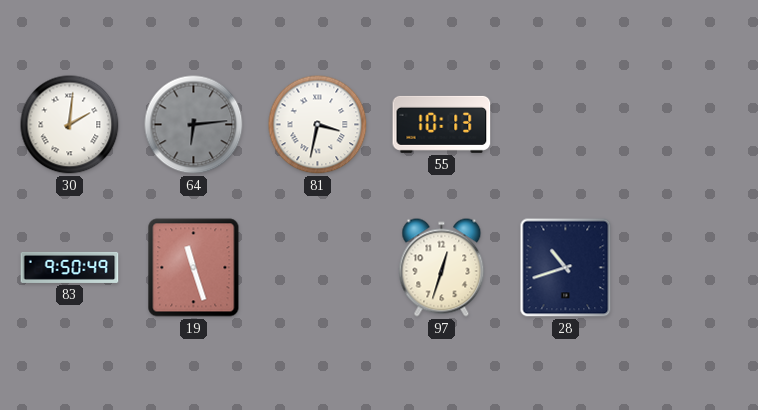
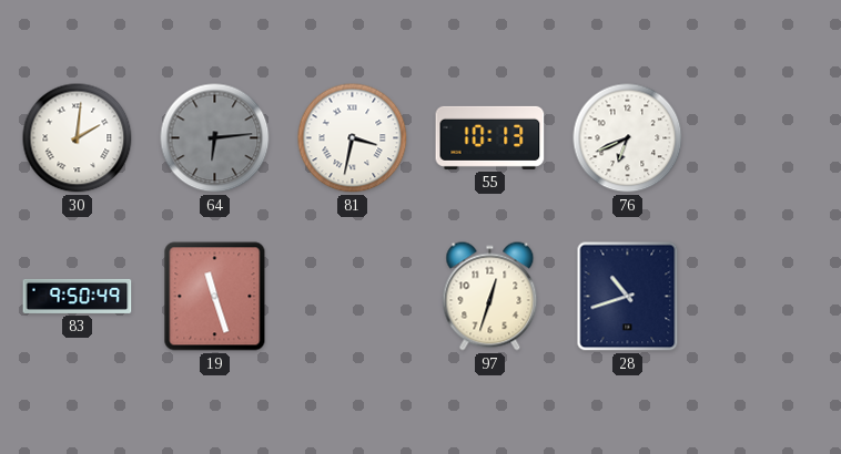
76: none -> 6:41
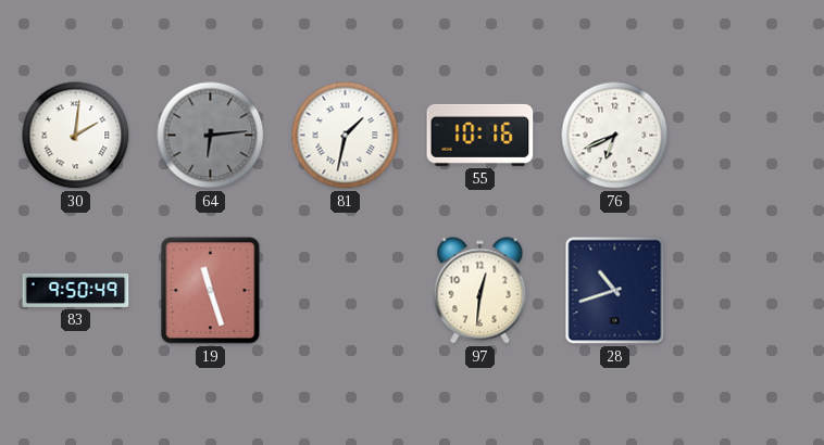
81: 3:32 -> 1:32
55: 10:13 -> 10:16
97: 12:33 -> 12:31
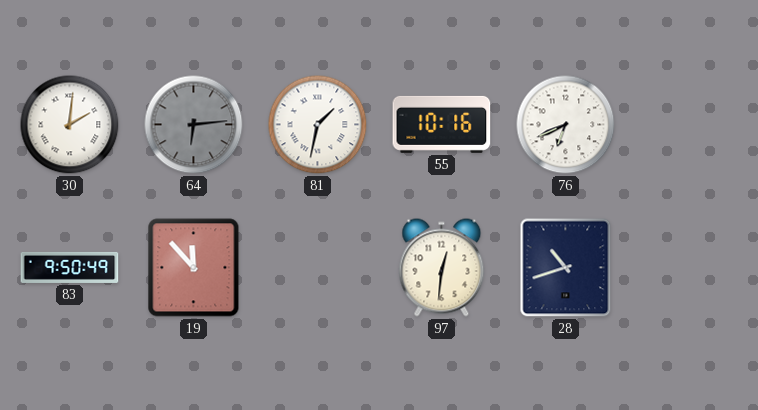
19: 11:27 -> 11:53
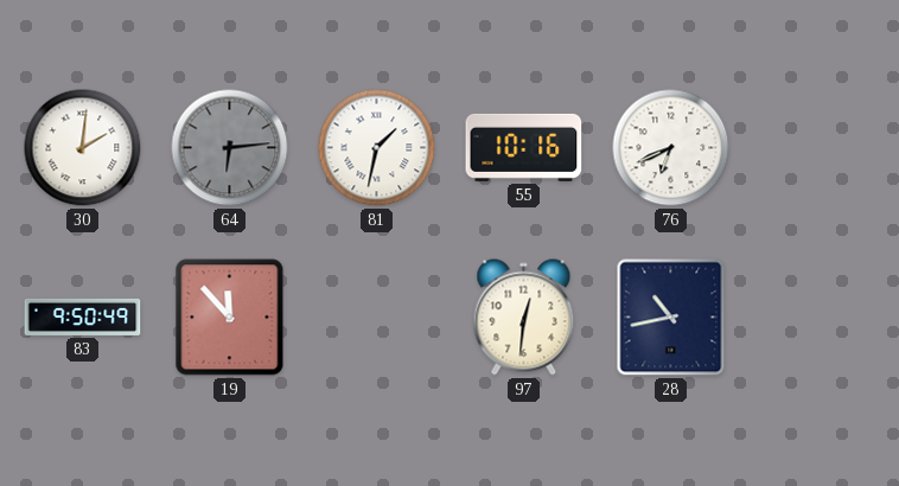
28: 10:42 -> 10:43
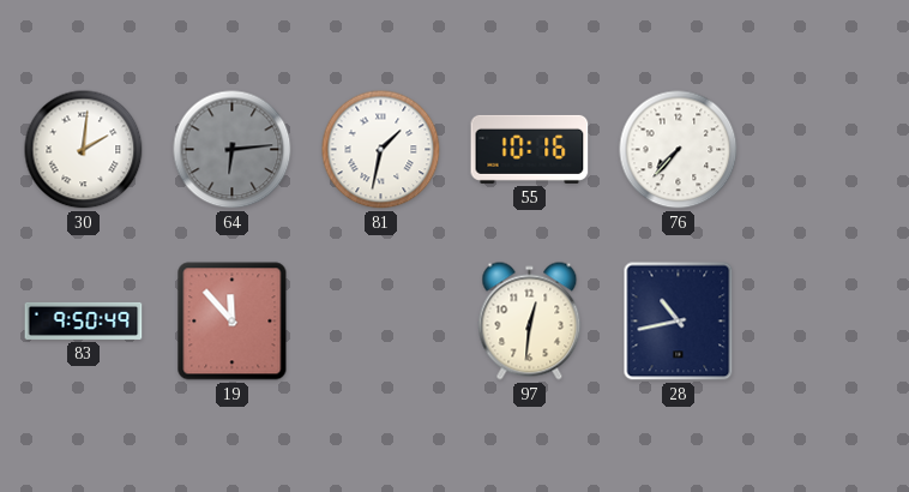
76: 6:41 -> 7:37
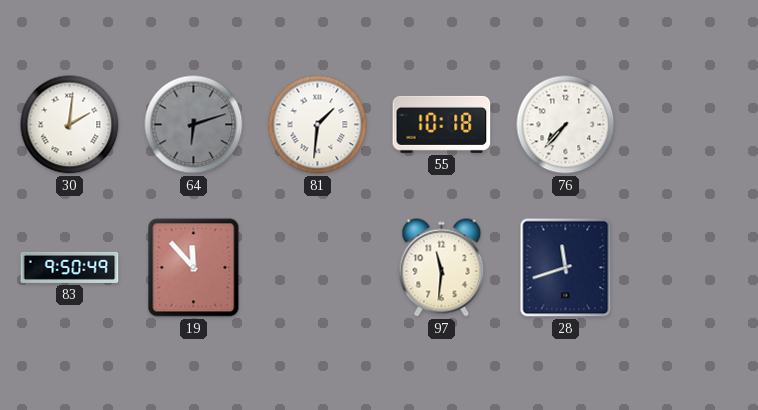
64: 6:14 -> 6:12
81: 1:32 -> 1:31
55: 10:16 -> 10:18
97: 12:31 -> 11:31
28: 10:43 -> 11:42
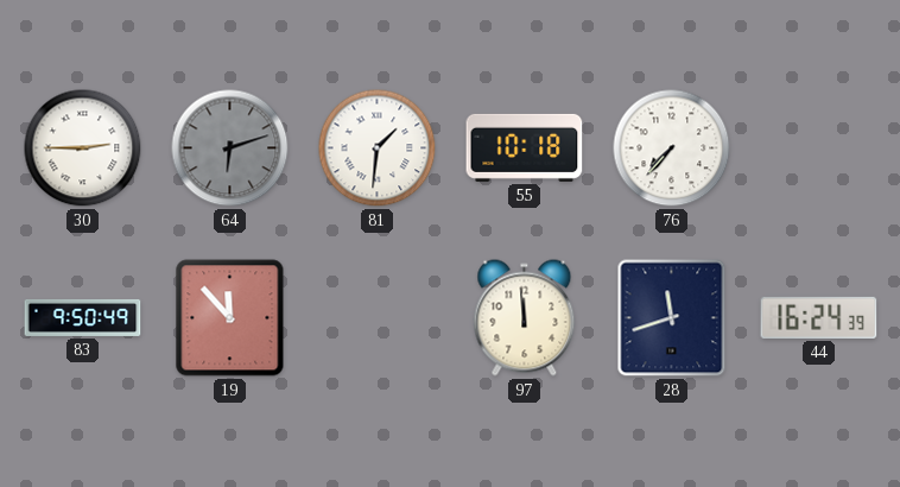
30: 2:01 -> 2:45
97: 11:31 -> 11:59
44: none -> 16:24
